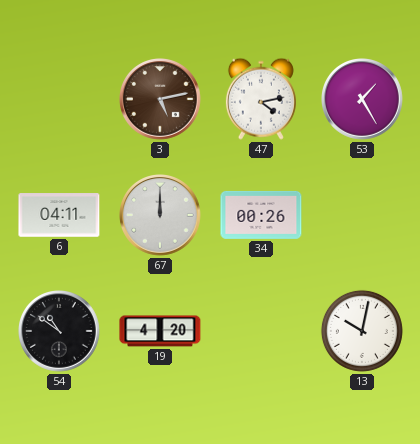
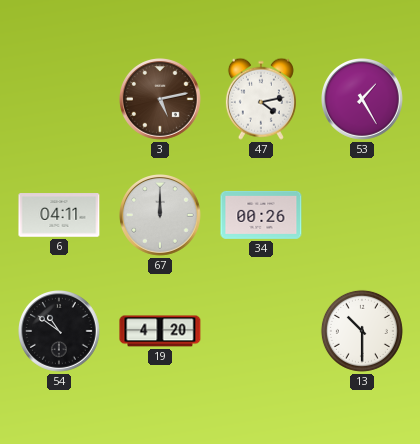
13: 10:02 -> 10:30
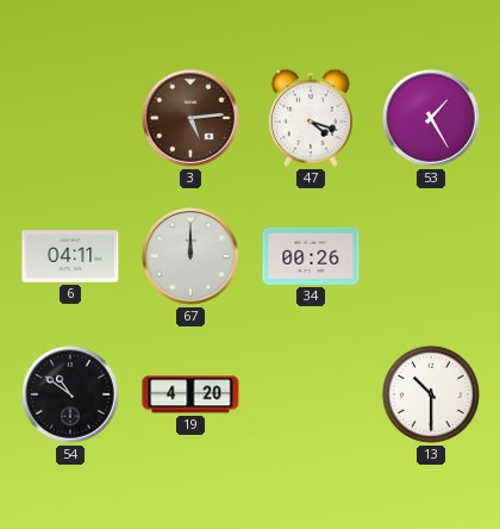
3: 5:13 -> 5:14
47: 4:13 -> 4:18
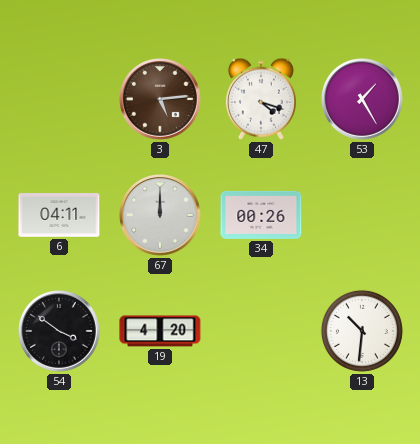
54: 10:51 -> 3:51
13: 10:30 -> 10:31
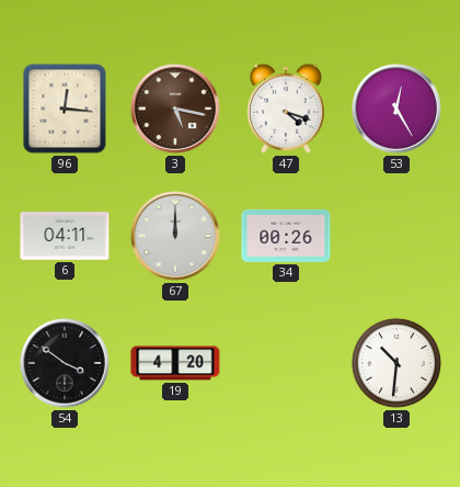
96: none -> 12:16
3: 5:14 -> 5:17
53: 1:25 -> 12:25
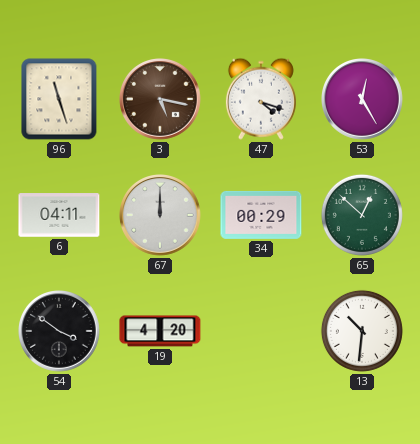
96: 12:16 -> 11:27
34: 00:26 -> 00:29
65: none -> 12:52
